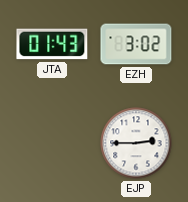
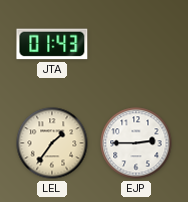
EZH: 3:02 -> none
LEL: none -> 1:36
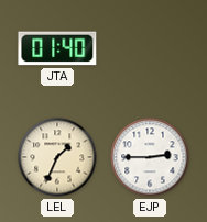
JTA: 01:43 -> 01:40
LEL: 1:36 -> 1:34
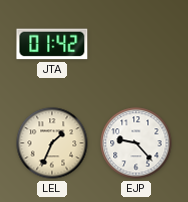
JTA: 01:40 -> 01:42
EJP: 2:45 -> 9:23
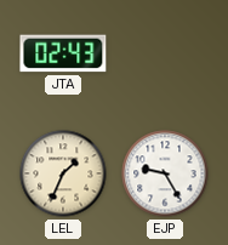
JTA: 01:42 -> 02:43
EJP: 9:23 -> 9:25
